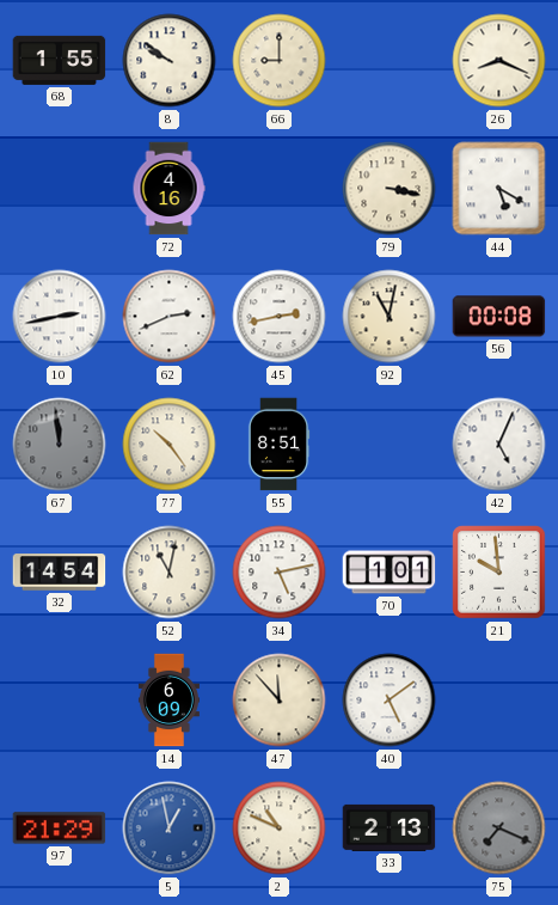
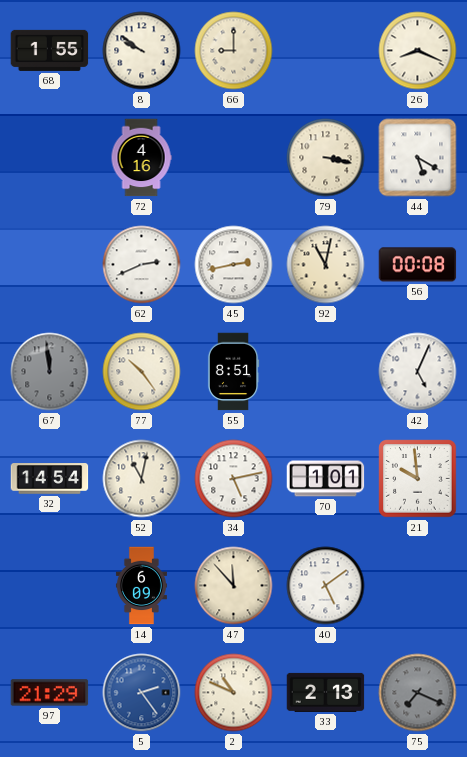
10: 2:43 -> none
5: 12:58 -> 2:24
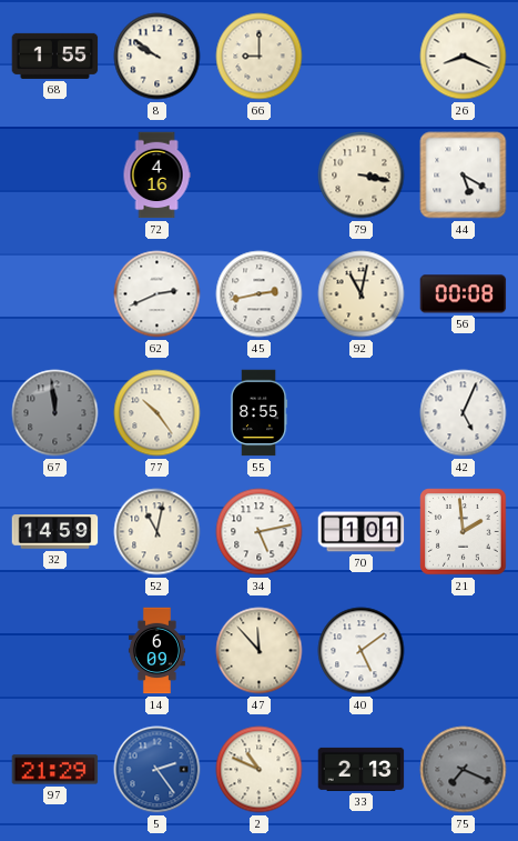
55: 8:51 -> 8:55
32: 14:54 -> 14:59
21: 9:59 -> 1:59
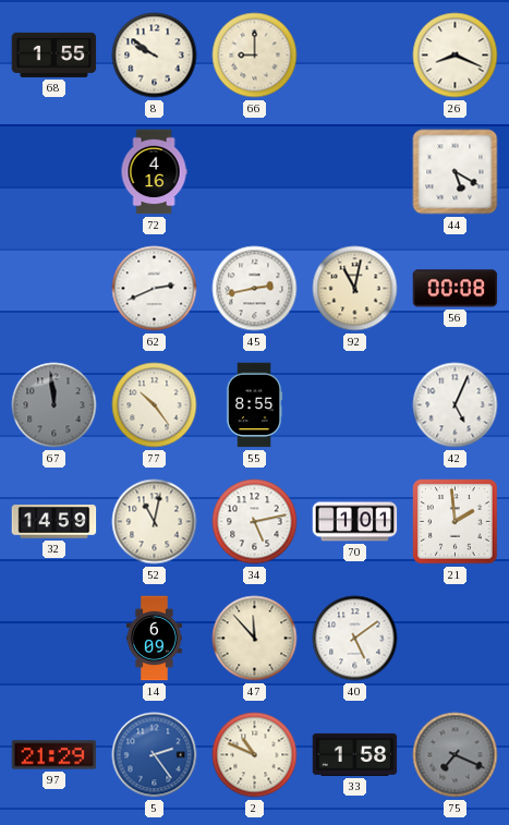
79: 3:17 -> none
33: 2:13 -> 1:58
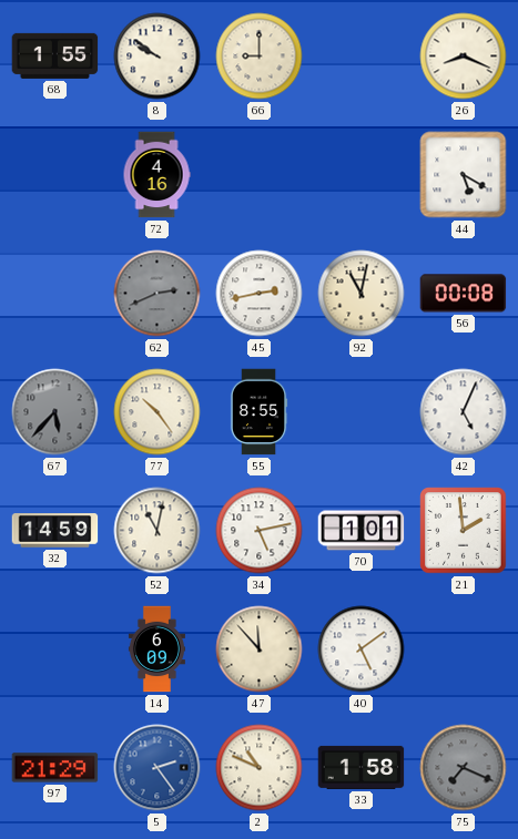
62 dial: white -> grey
67: 11:59 -> 5:37
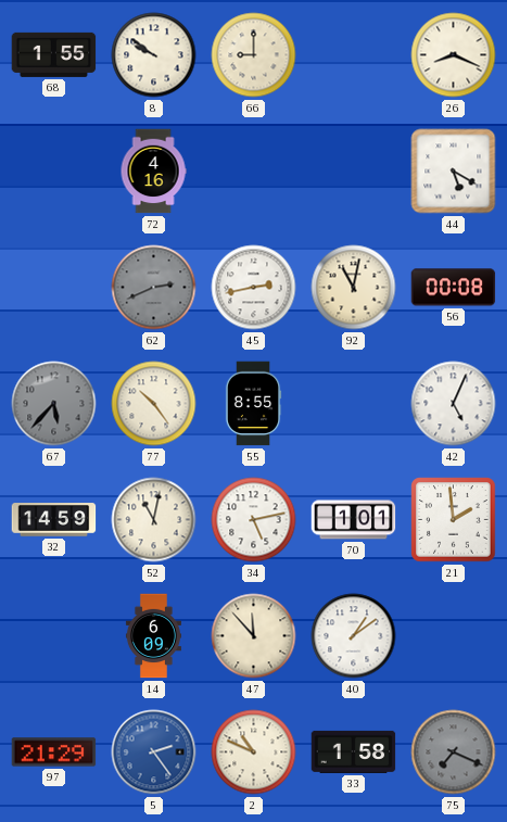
40: 5:09 -> 1:09
